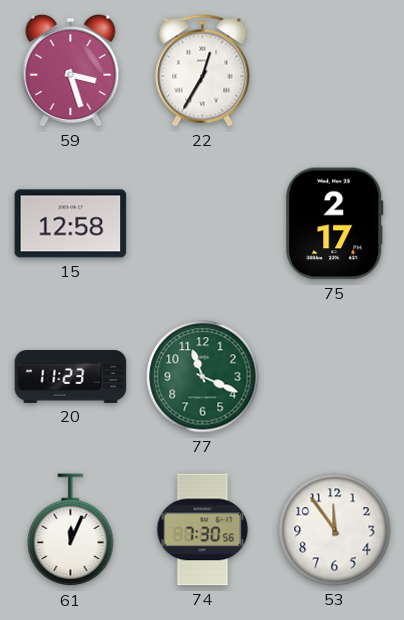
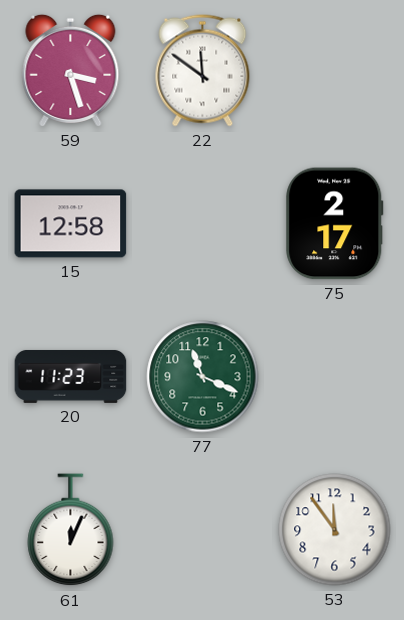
22: 12:35 -> 11:51
74: 7:30 -> none
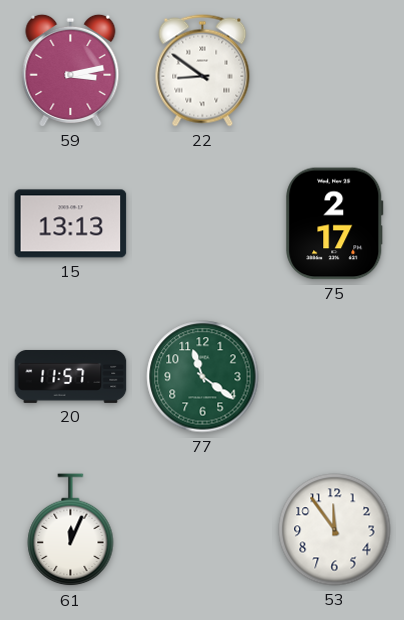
59: 3:27 -> 3:13
22: 11:51 -> 8:51
15: 12:58 -> 13:13
20: 11:23 -> 11:57
77: 11:19 -> 11:21
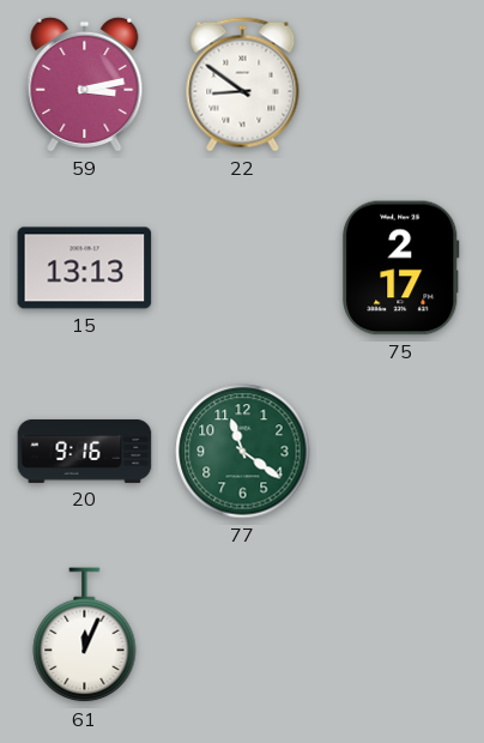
20: 11:57 -> 9:16
53: 11:54 -> none
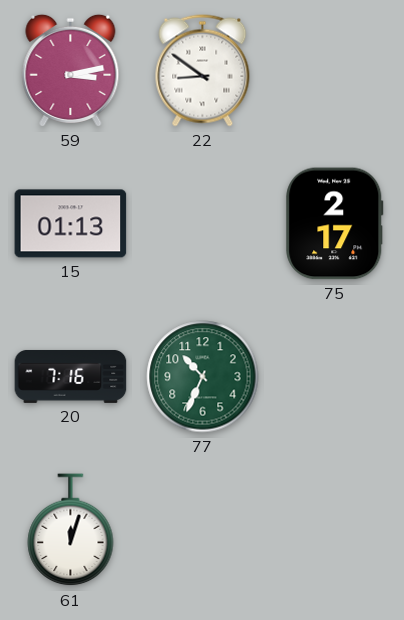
15: 13:13 -> 01:13
20: 9:16 -> 7:16
77: 11:21 -> 10:34
61: 12:04 -> 12:03
